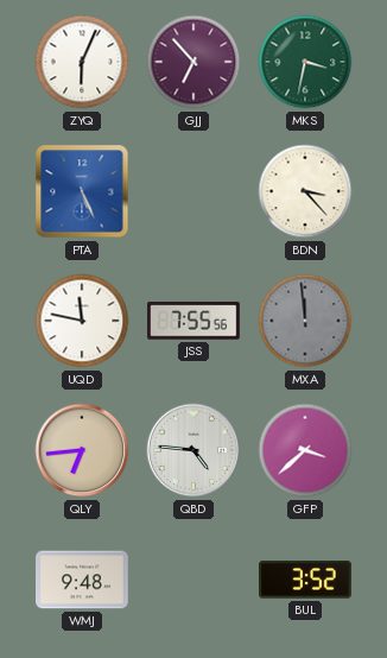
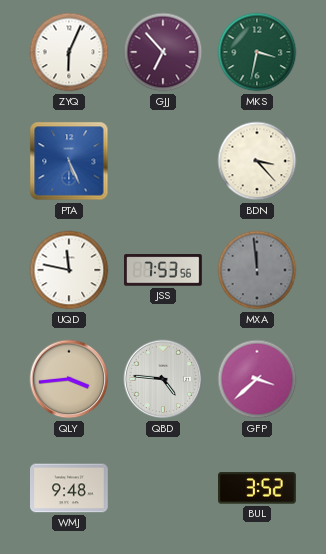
JSS: 7:55 -> 7:53
QLY: 6:44 -> 3:44
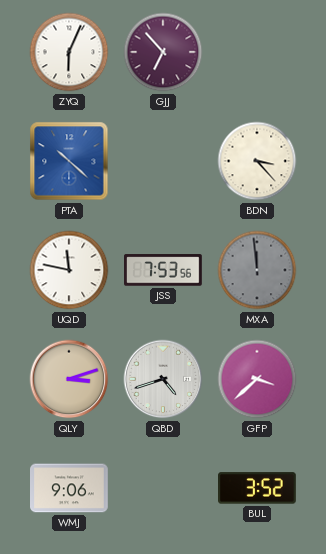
MKS: 3:32 -> none
PTA: 5:26 -> 10:22
QLY: 3:44 -> 3:12
QBD: 4:46 -> 4:42
WMJ: 9:48 -> 9:06
